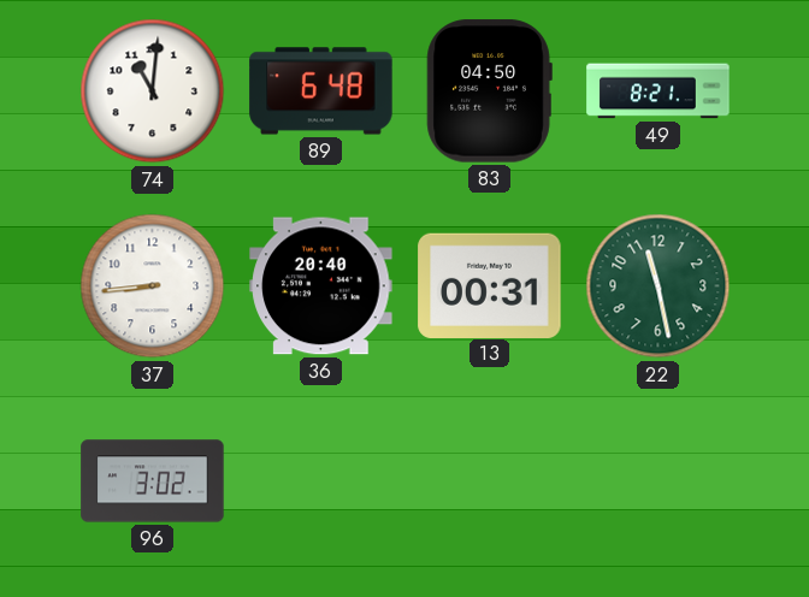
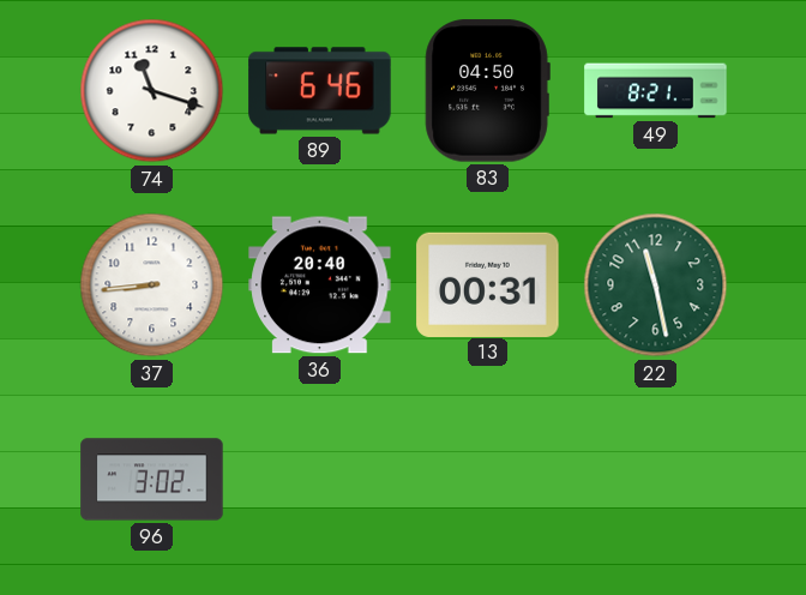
74: 11:01 -> 11:18
89: 6:48 -> 6:46
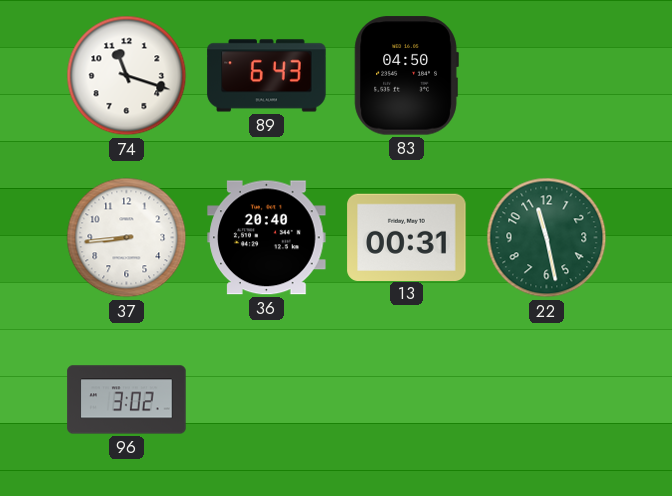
89: 6:46 -> 6:43
49: 8:21 -> none
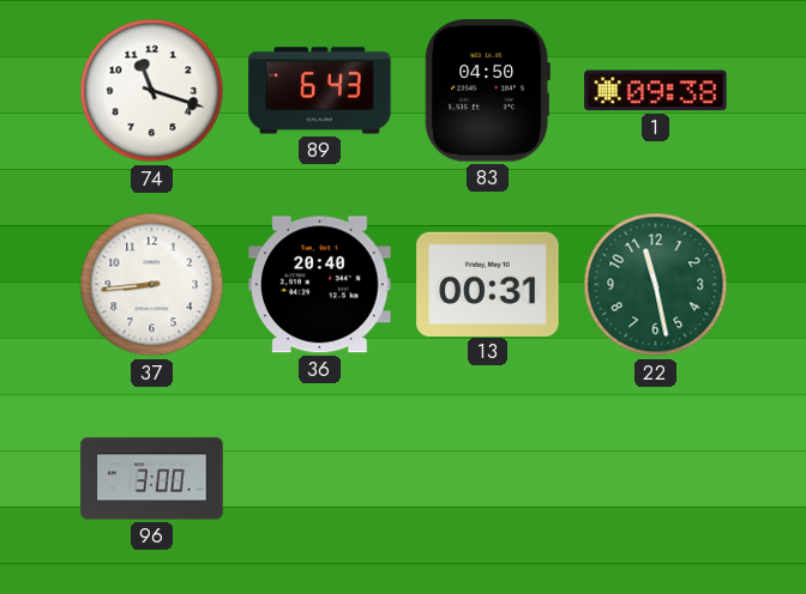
1: none -> 09:38
96: 3:02 -> 3:00
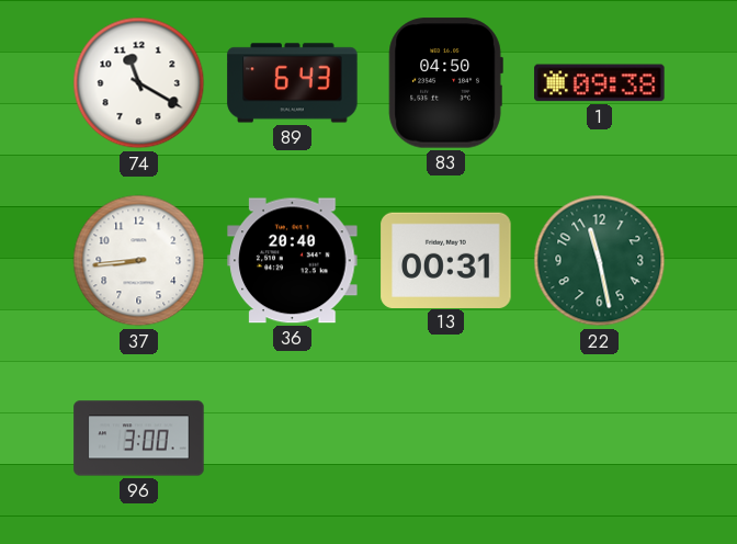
74: 11:18 -> 11:20
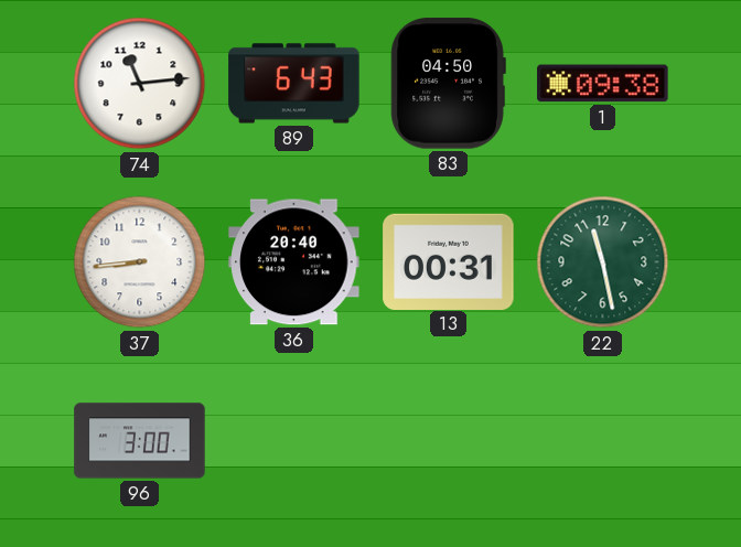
74: 11:20 -> 11:14
